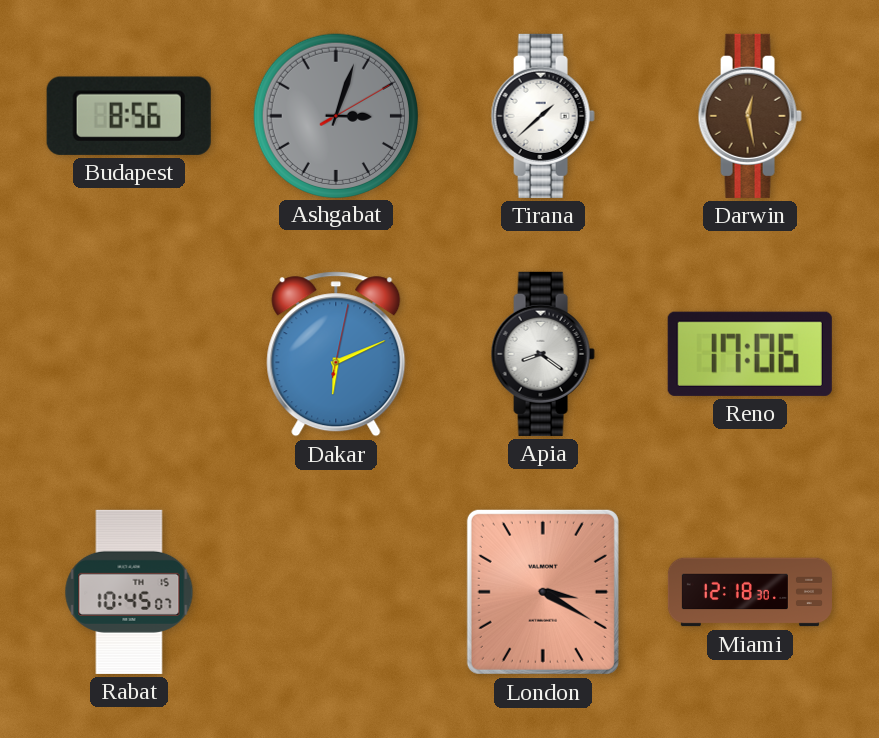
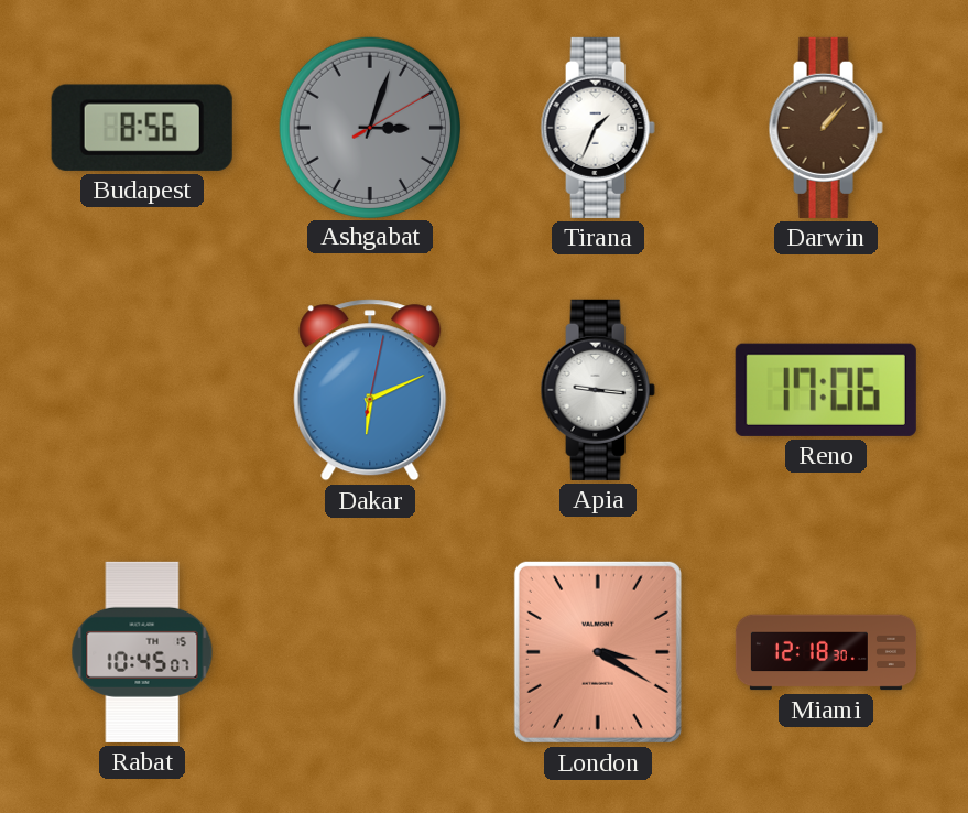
Tirana: 1:38 -> 1:34
Darwin: 12:28 -> 1:07
Apia: 8:21 -> 9:16
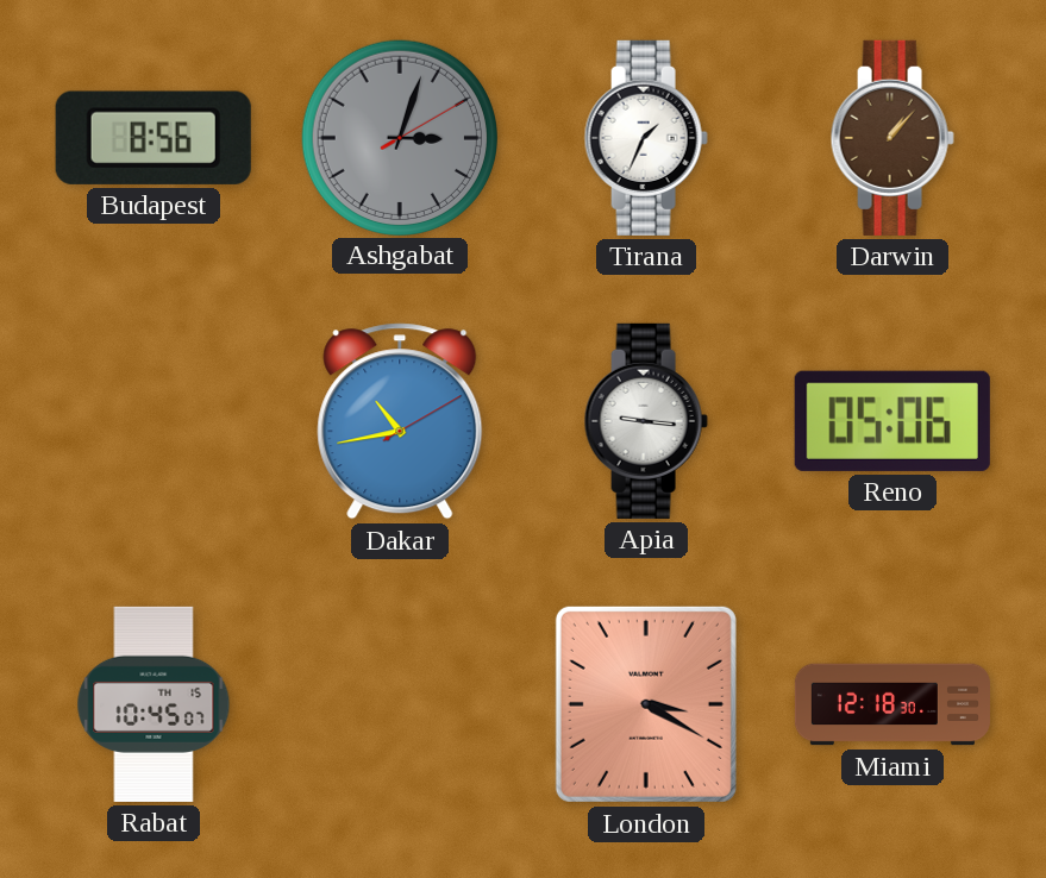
Dakar: 6:11 -> 10:43
Reno: 17:06 -> 05:06
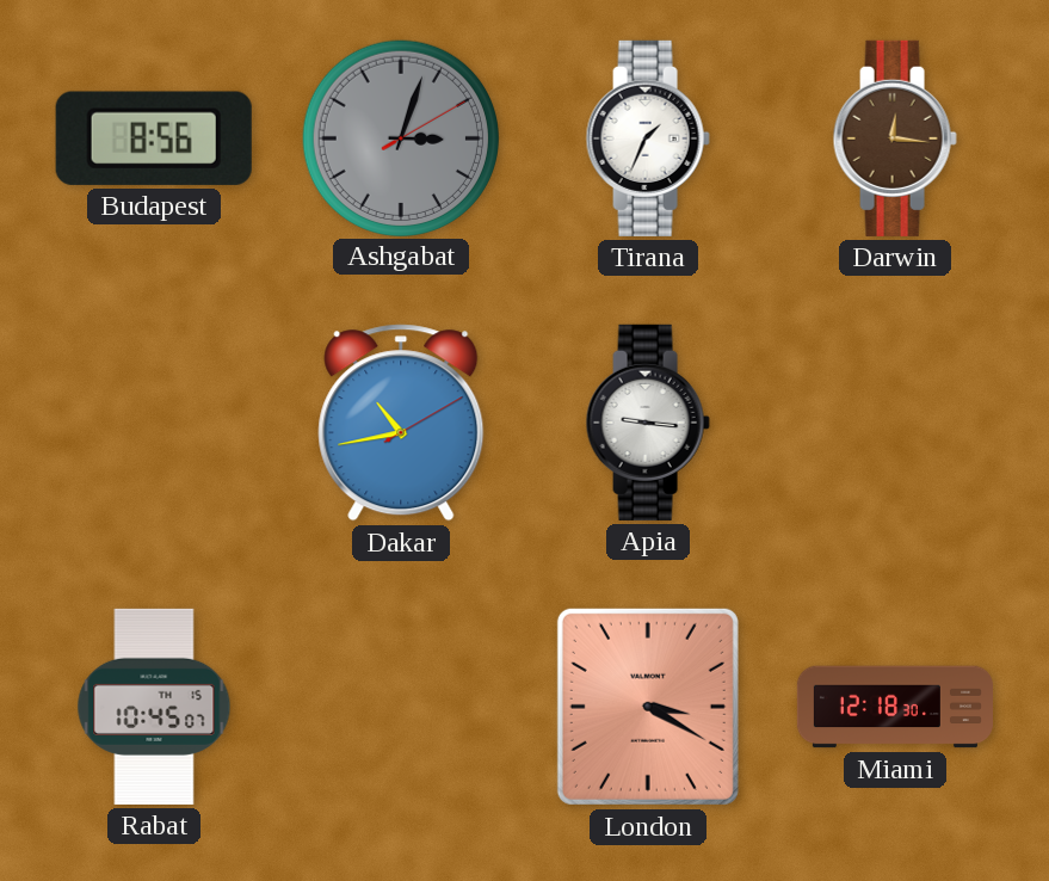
Darwin: 1:07 -> 12:16
Reno: 05:06 -> none
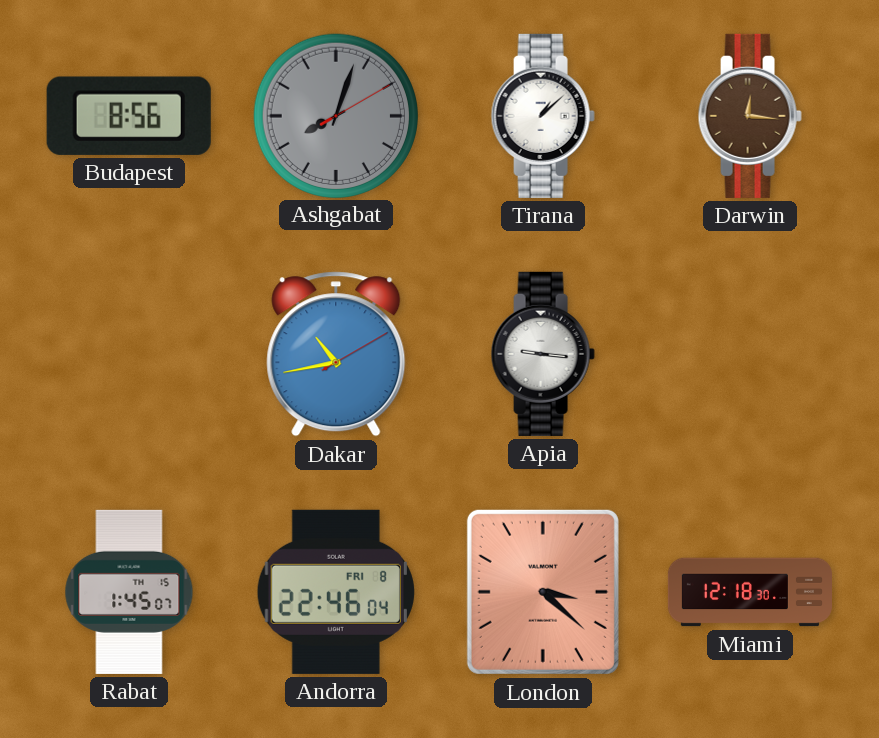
Ashgabat: 3:03 -> 8:03
Tirana: 1:34 -> 1:08
Rabat: 10:45 -> 1:45
Andorra: none -> 22:46
London: 3:20 -> 3:22
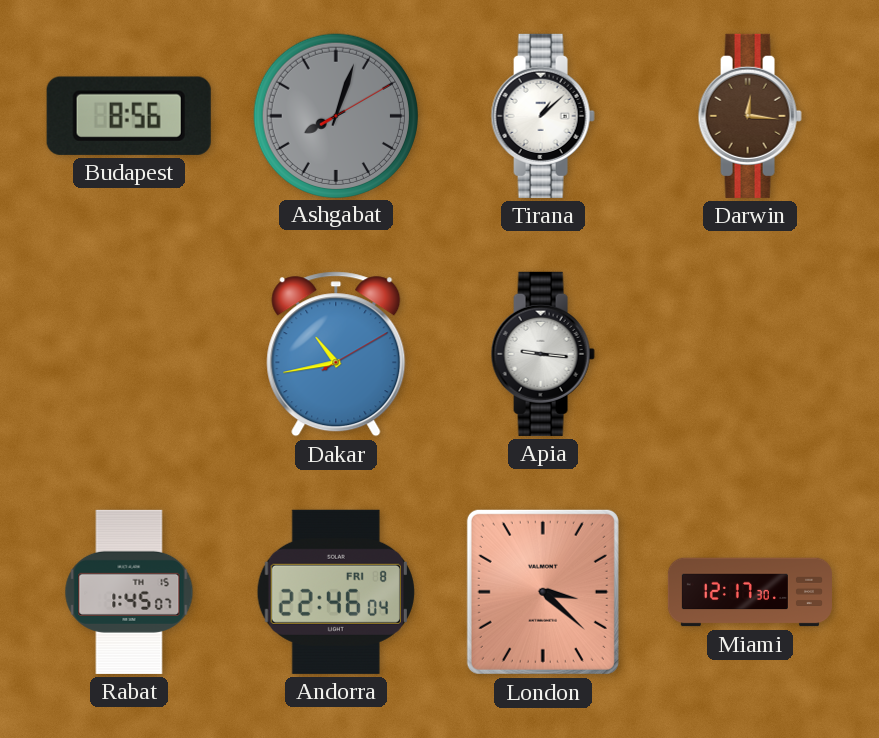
Miami: 12:18 -> 12:17
